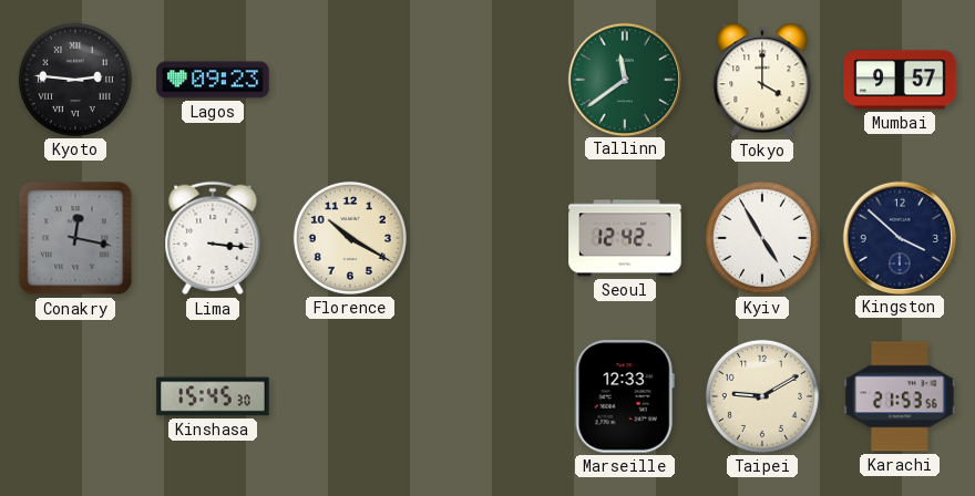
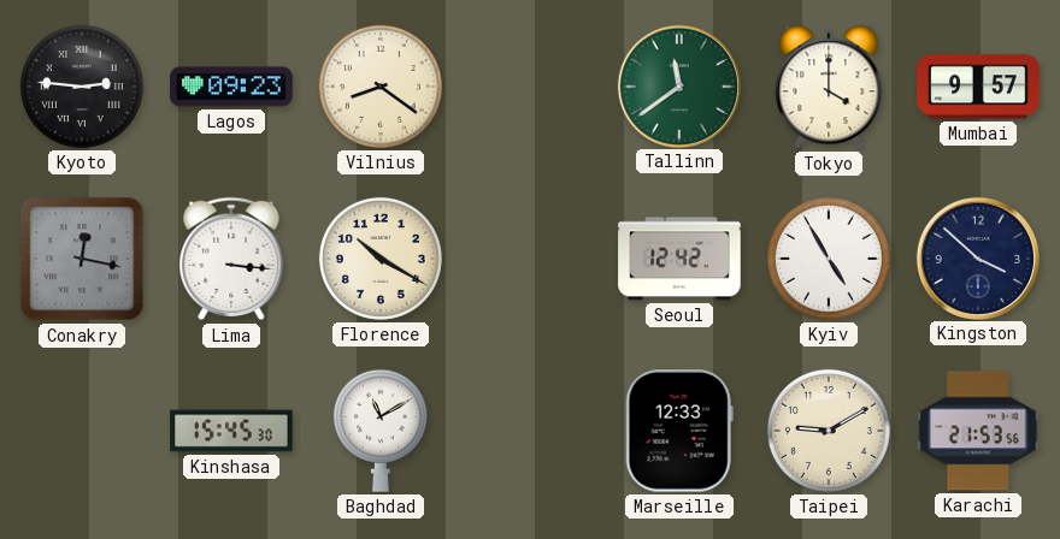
Vilnius: none -> 8:21
Baghdad: none -> 11:10
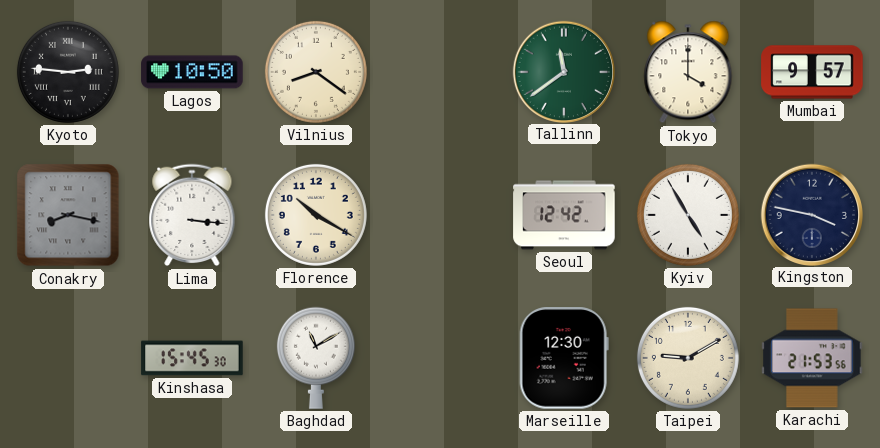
Lagos: 09:23 -> 10:50
Conakry: 12:17 -> 8:17
Kingston: 3:52 -> 3:47
Marseille: 12:33 -> 12:30
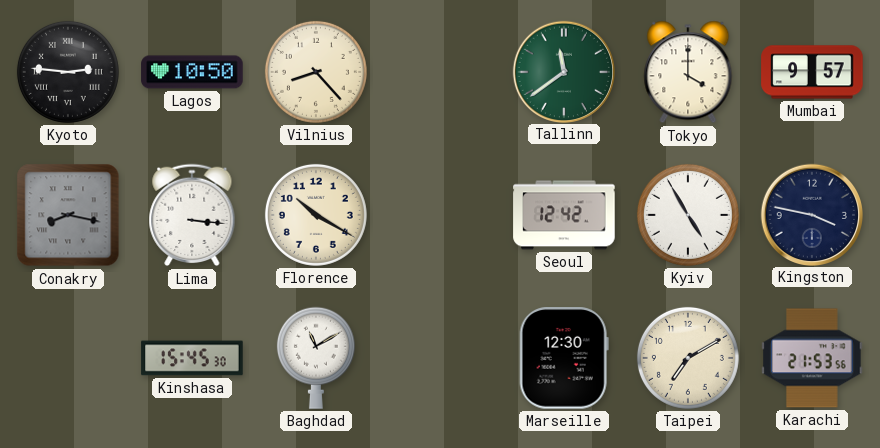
Vilnius: 8:21 -> 8:23
Taipei: 9:10 -> 7:10
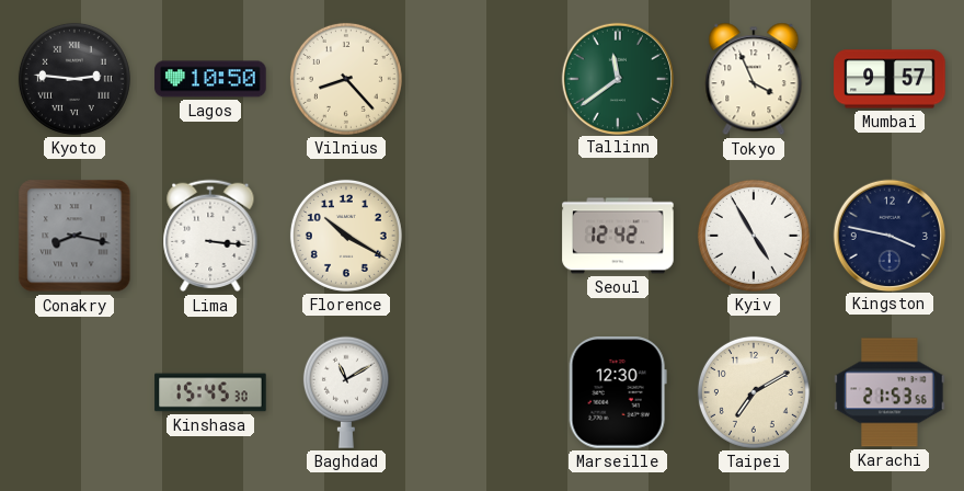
Tokyo: 4:00 -> 3:56
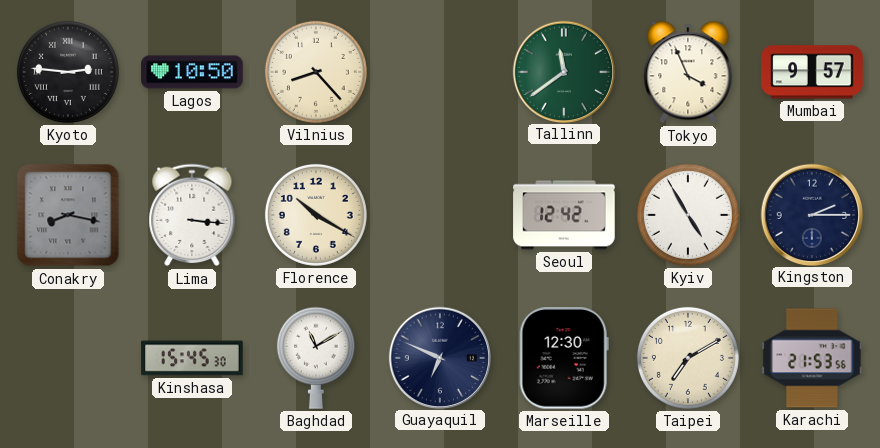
Kingston: 3:47 -> 2:15
Guayaquil: none -> 6:49
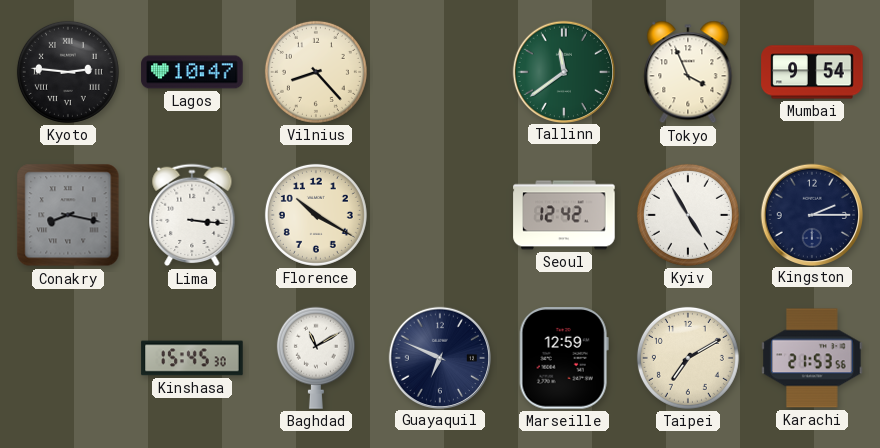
Lagos: 10:50 -> 10:47
Mumbai: 9:57 -> 9:54
Marseille: 12:30 -> 12:59
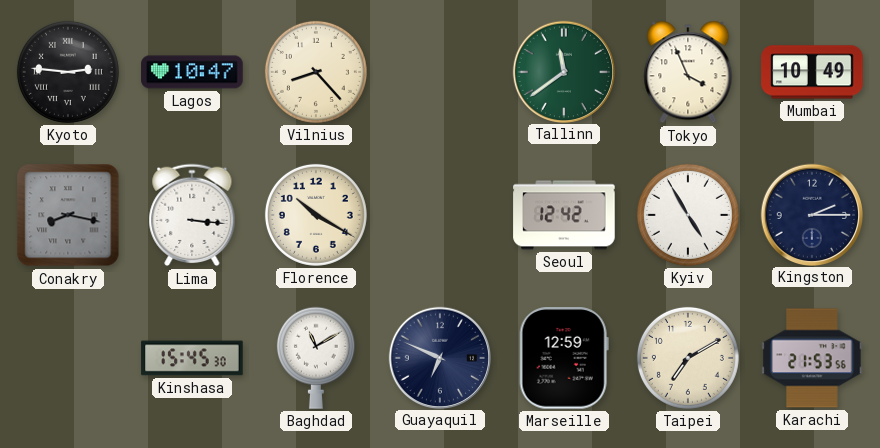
Mumbai: 9:54 -> 10:49
